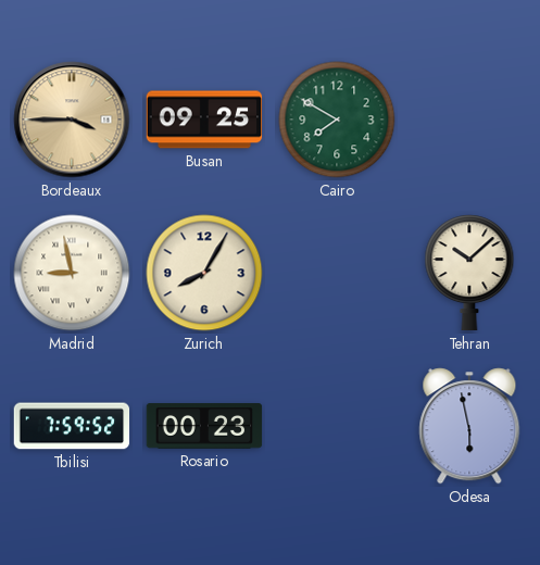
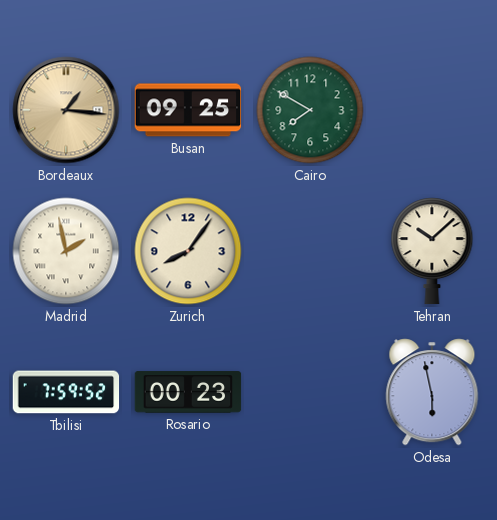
Bordeaux: 3:45 -> 1:16
Madrid: 8:58 -> 1:58
Zurich: 8:05 -> 8:06
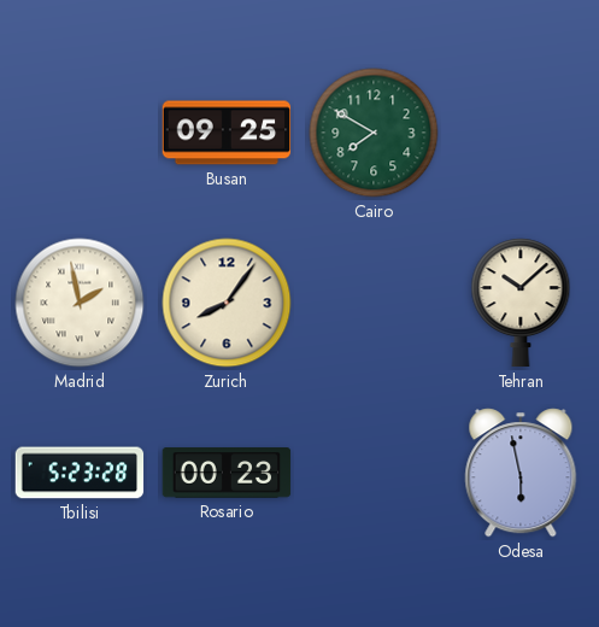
Bordeaux: 1:16 -> none
Tbilisi: 7:59 -> 5:23
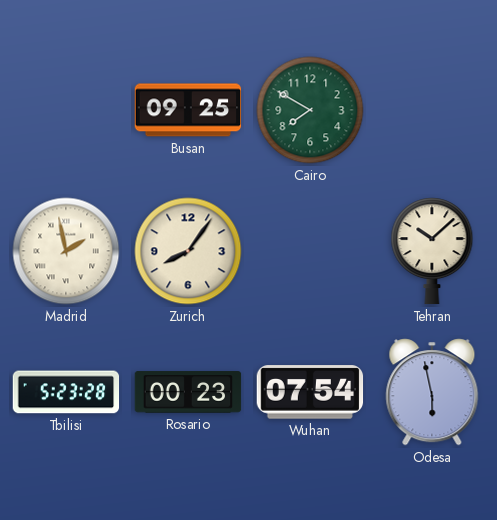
Wuhan: none -> 07:54
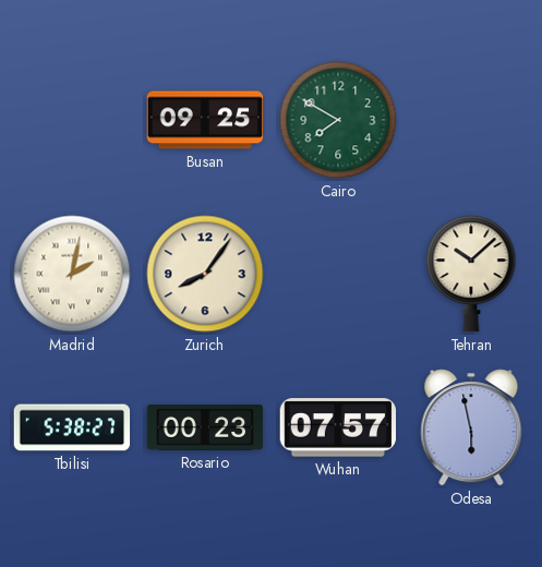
Madrid: 1:58 -> 2:02
Tbilisi: 5:23 -> 5:38
Wuhan: 07:54 -> 07:57
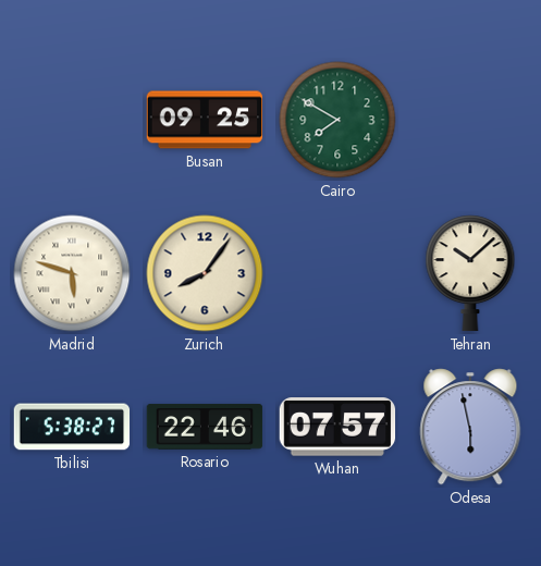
Madrid: 2:02 -> 5:48
Rosario: 00:23 -> 22:46
